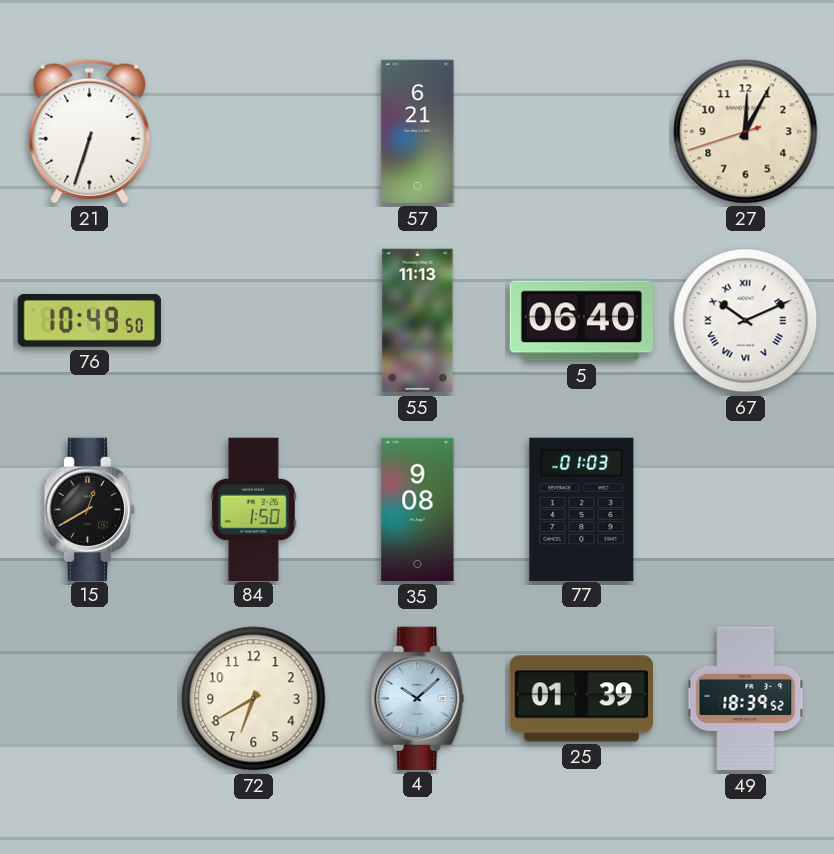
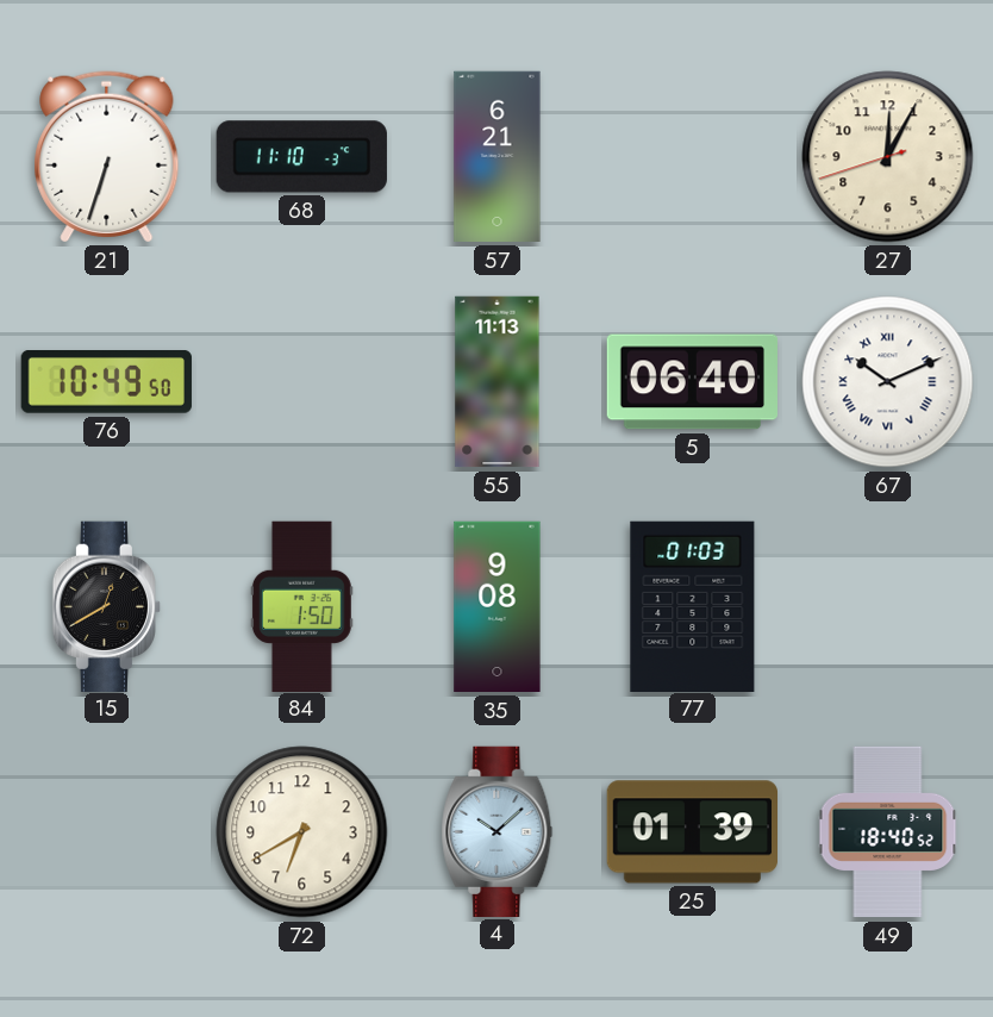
68: none -> 11:10
49: 18:39 -> 18:40
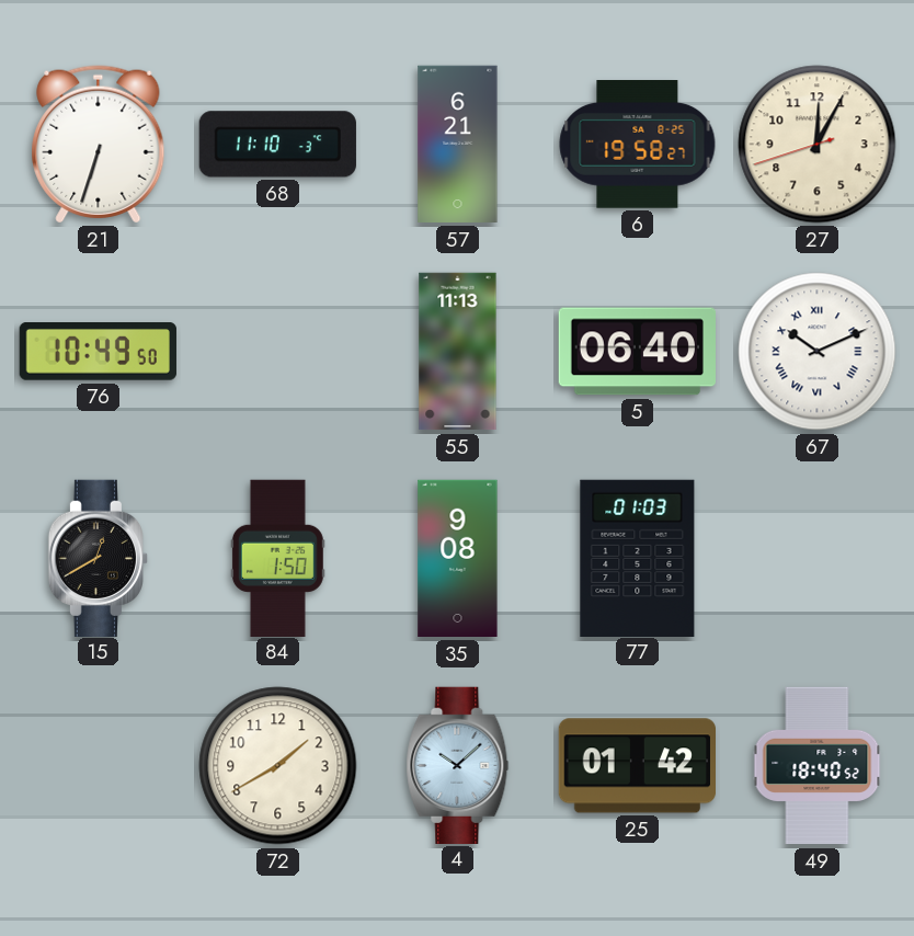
6: none -> 19:58
72: 6:40 -> 1:40
25: 01:39 -> 01:42
